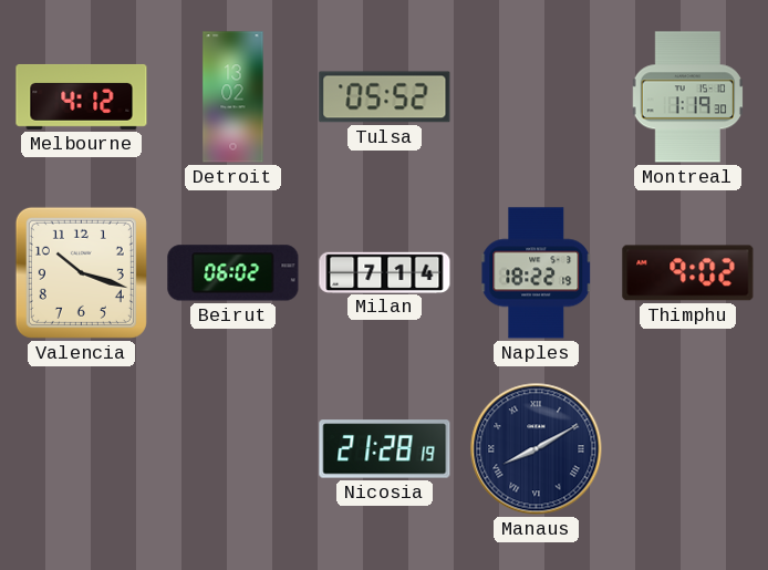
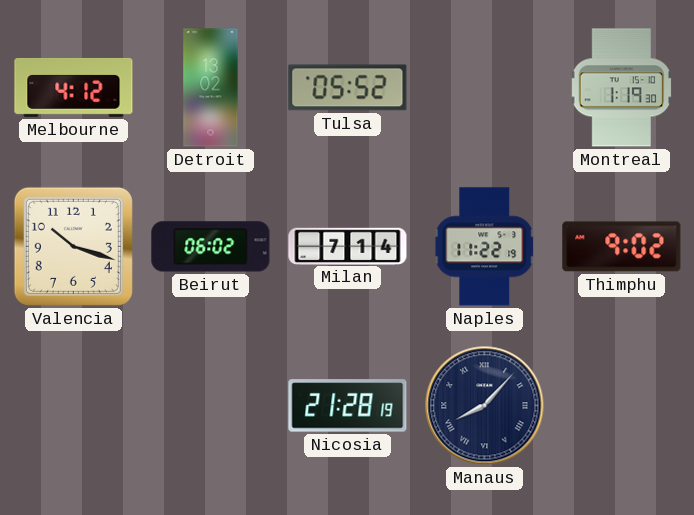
Naples: 18:22 -> 11:22
Manaus: 8:10 -> 8:07
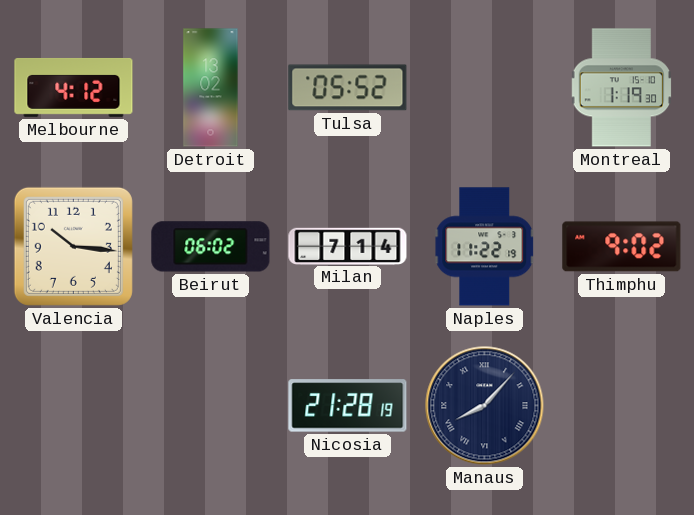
Valencia: 10:18 -> 10:16
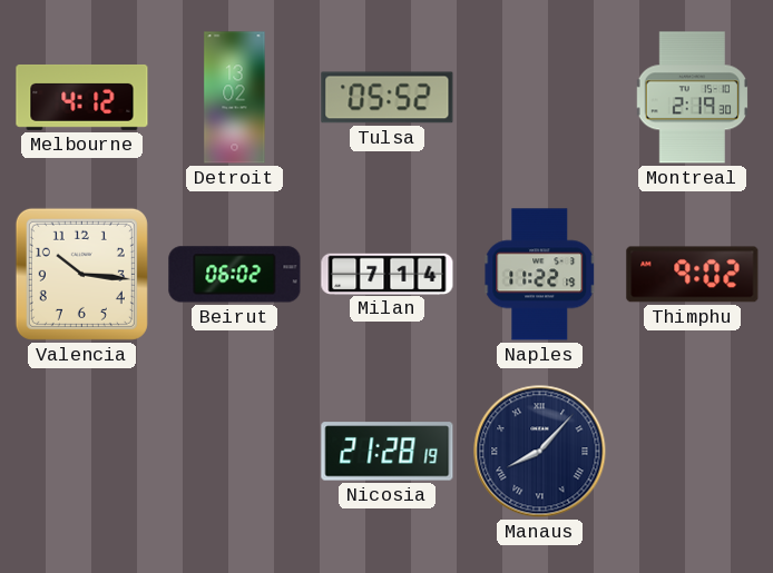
Montreal: 1:19 -> 2:19
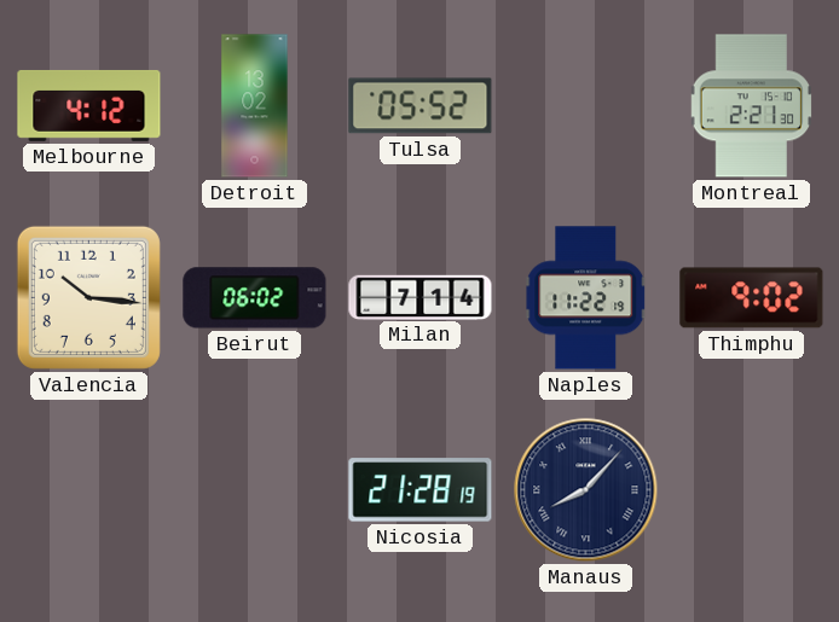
Montreal: 2:19 -> 2:21
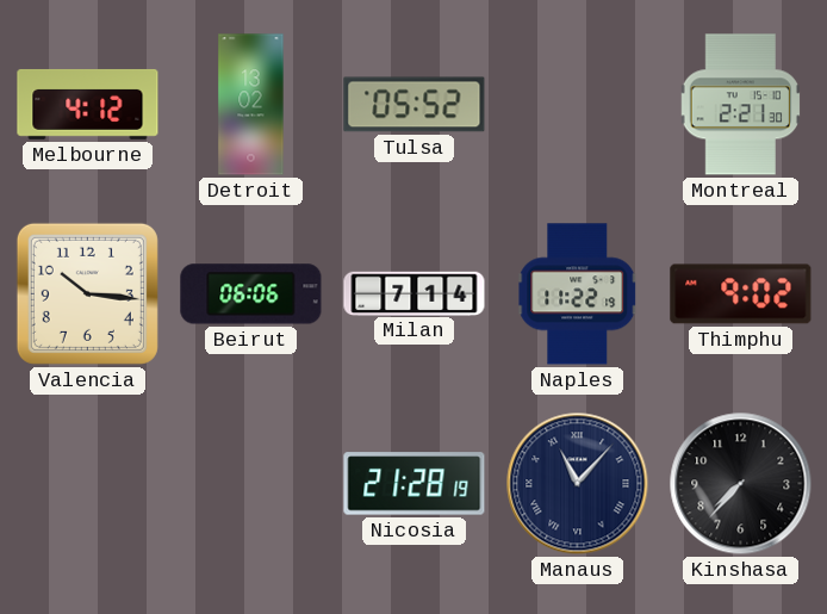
Beirut: 06:02 -> 06:06
Manaus: 8:07 -> 11:07
Kinshasa: none -> 7:37
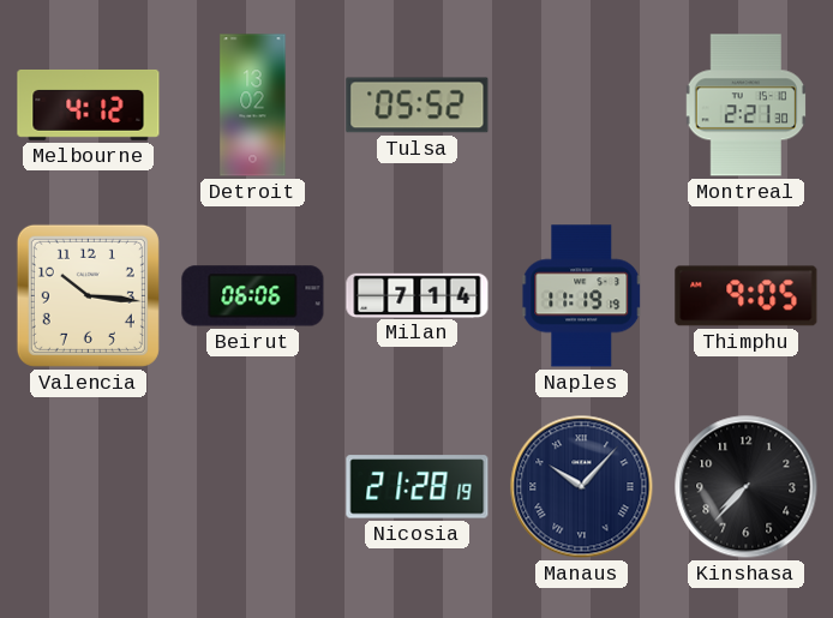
Naples: 11:22 -> 11:19
Thimphu: 9:02 -> 9:05
Manaus: 11:07 -> 10:07
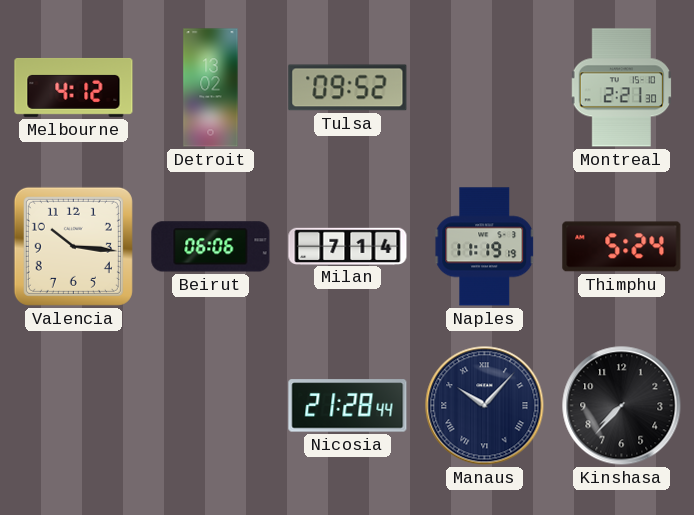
Tulsa: 05:52 -> 09:52
Thimphu: 9:05 -> 5:24
Nicosia: 21:28:19 -> 21:28:44
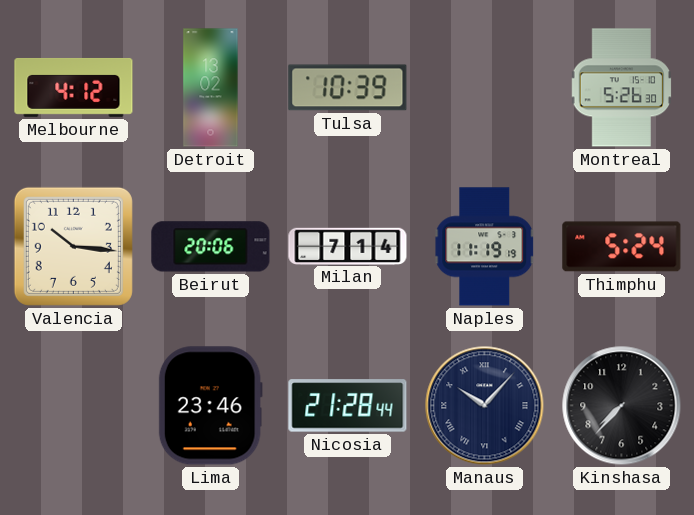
Tulsa: 09:52 -> 10:39
Montreal: 2:21 -> 5:26
Beirut: 06:06 -> 20:06
Lima: none -> 23:46
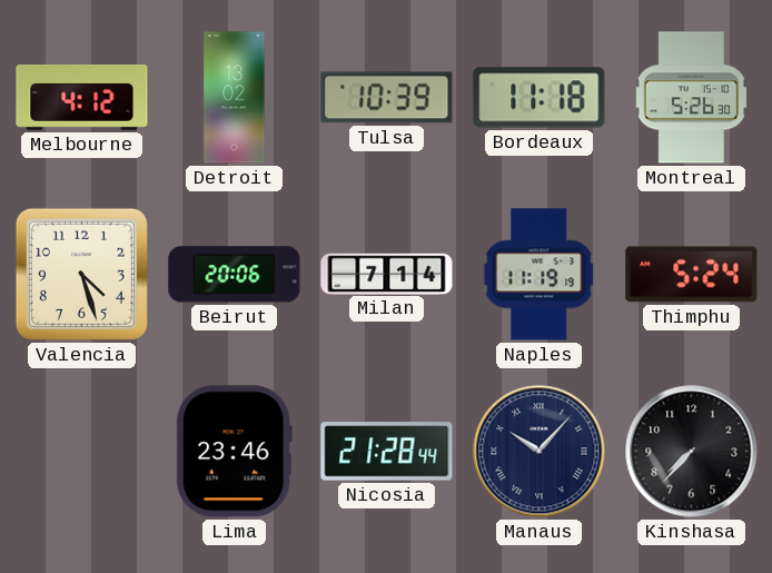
Bordeaux: none -> 11:18
Valencia: 10:16 -> 4:27
